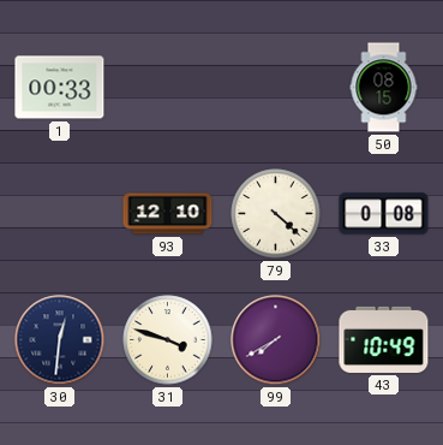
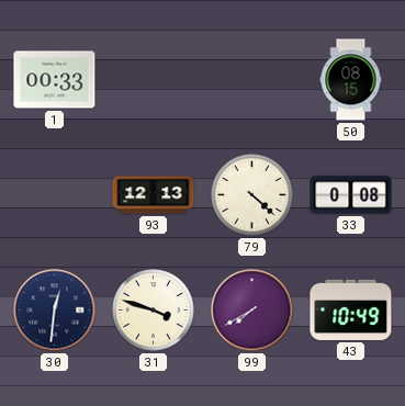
93: 12:10 -> 12:13
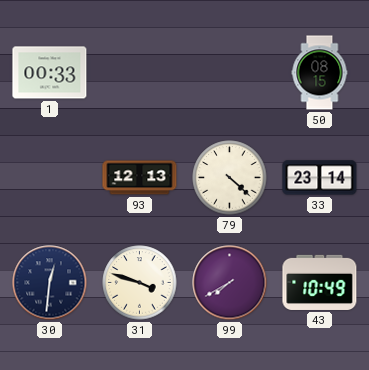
33: 0:08 -> 23:14
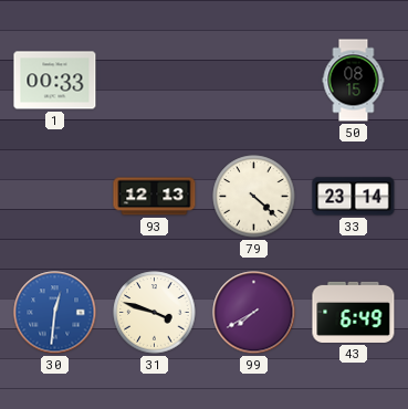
30 dial: navy -> blue
43: 10:49 -> 6:49
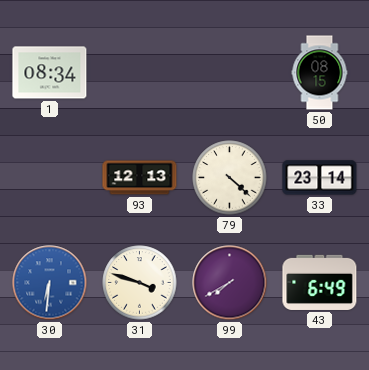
1: 00:33 -> 08:34
30: 12:31 -> 6:31
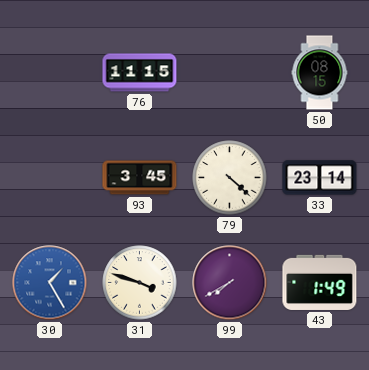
1: 08:34 -> none
76: none -> 11:15
93: 12:13 -> 3:45
30: 6:31 -> 1:25
43: 6:49 -> 1:49
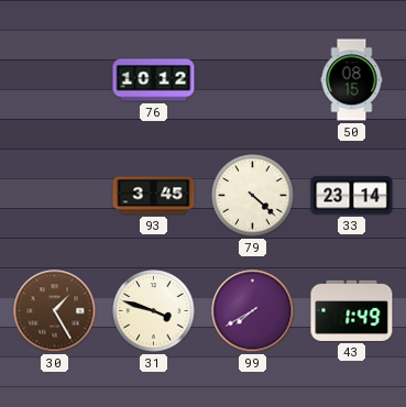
76: 11:15 -> 10:12
30 dial: blue -> brown
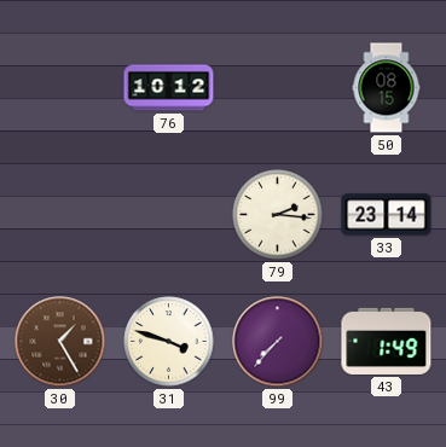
93: 3:45 -> none
79: 4:22 -> 2:16
99: 7:40 -> 7:37
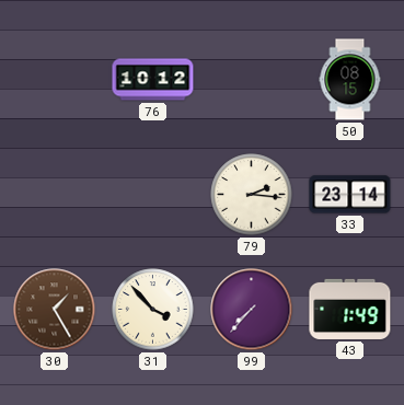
31: 3:48 -> 3:53
